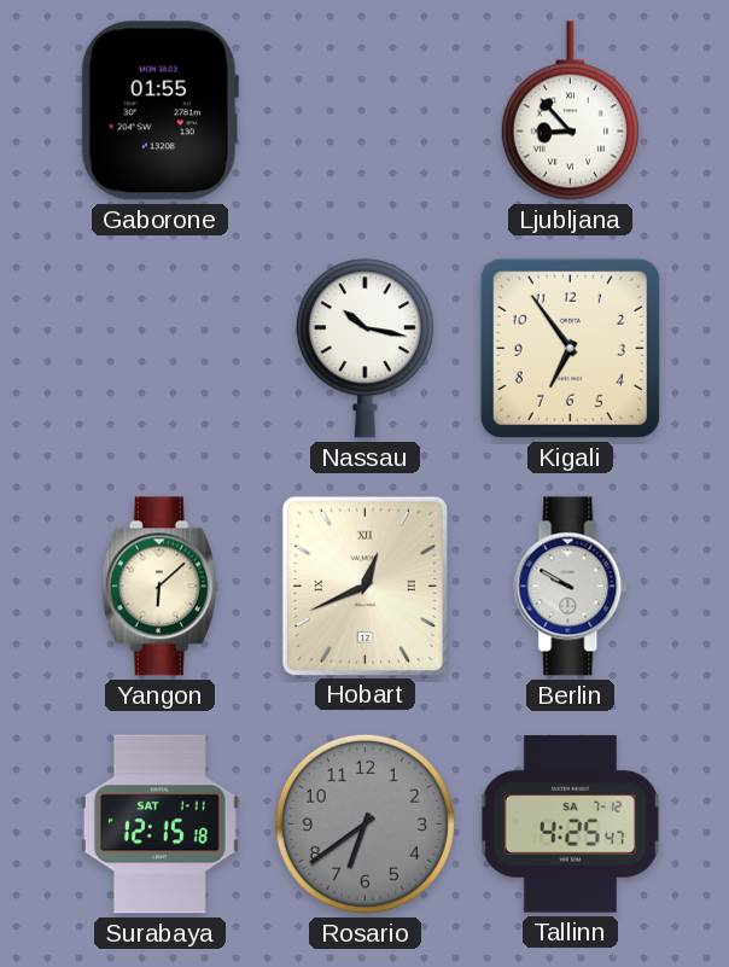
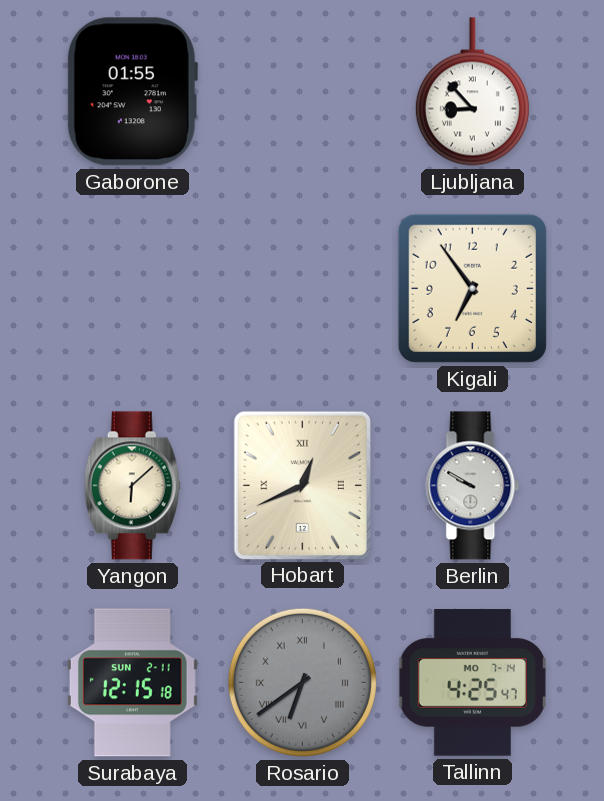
Nassau: 10:17 -> none
Surabaya date: SAT 1-11 -> SUN 2-11
Rosario numerals: Arabic -> Roman
Tallinn date: SA 7-12 -> MO 7-14
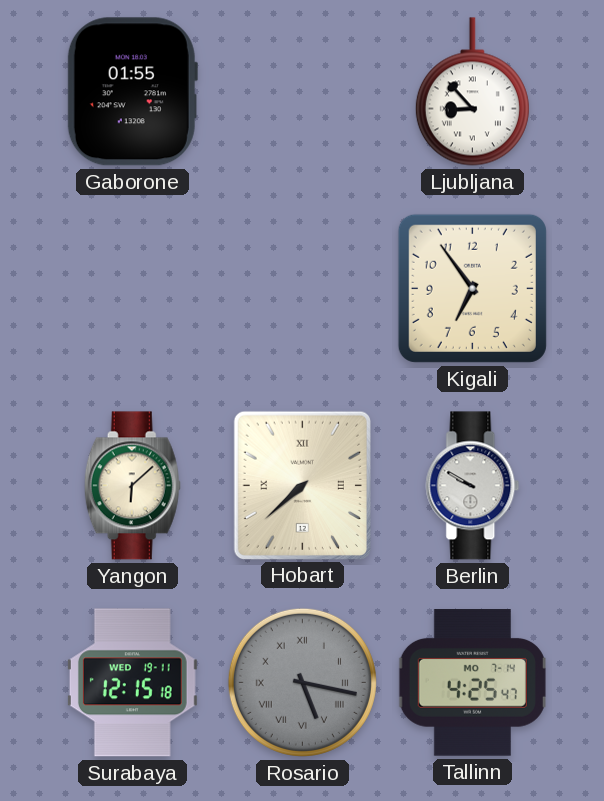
Hobart: 12:41 -> 7:38
Surabaya date: SUN 2-11 -> WED 19-11
Rosario: 6:39 -> 5:17
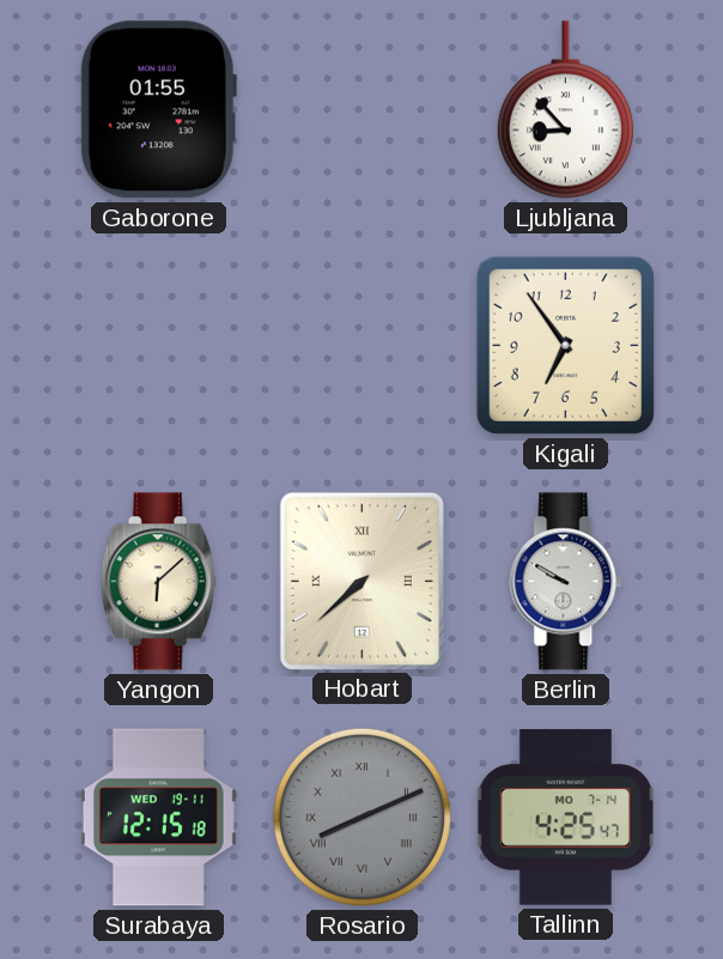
Rosario: 5:17 -> 8:11
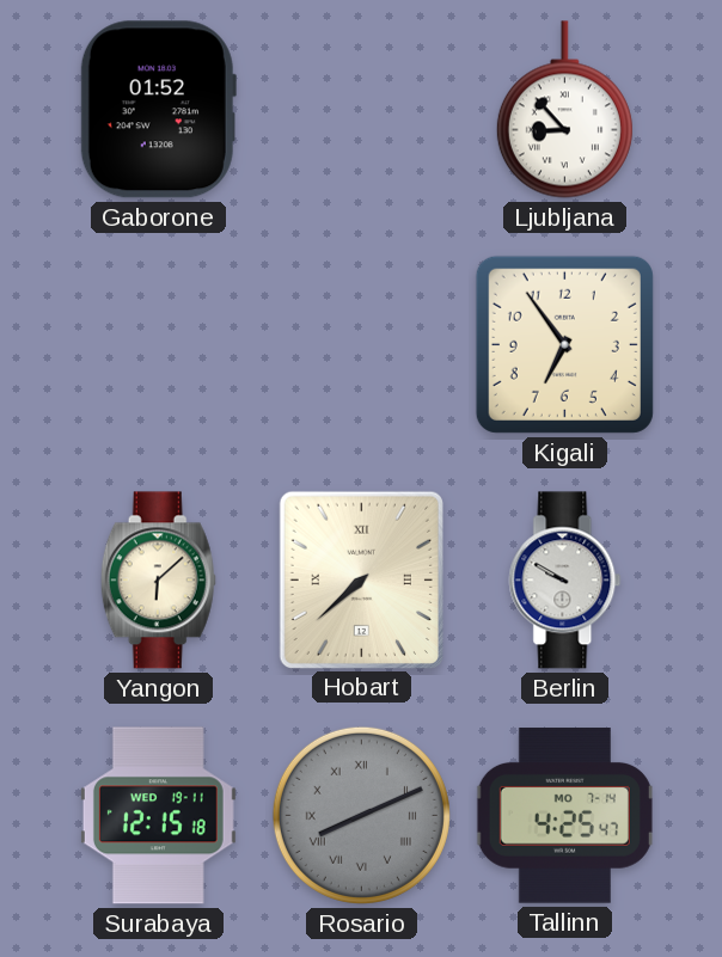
Gaborone: 01:55 -> 01:52
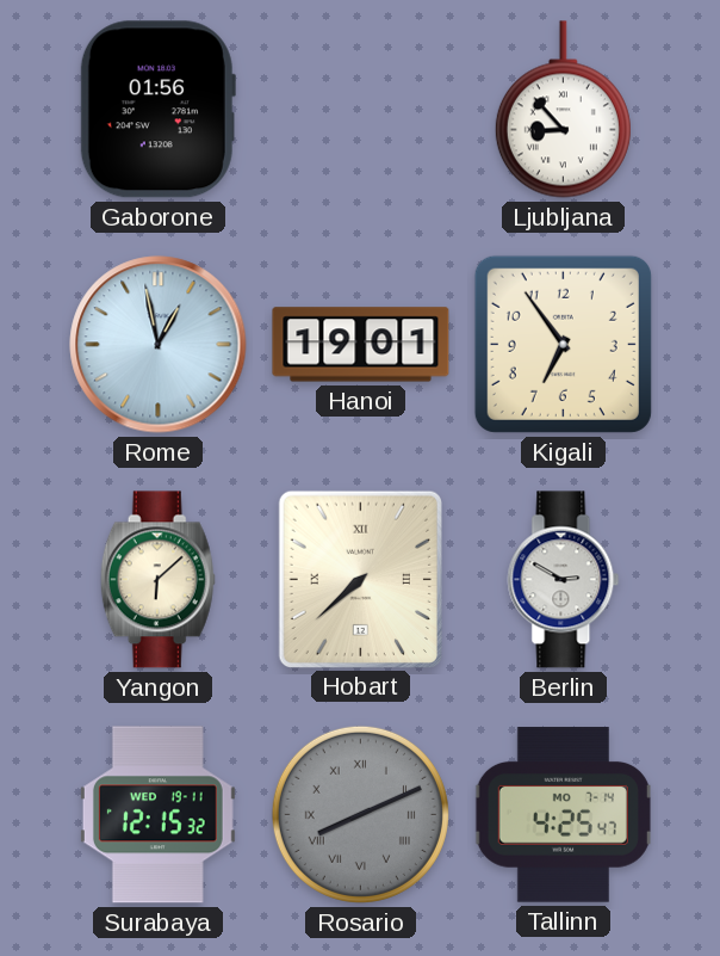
Gaborone: 01:52 -> 01:56
Rome: none -> 12:58
Hanoi: none -> 19:01
Berlin: 9:50 -> 2:50
Surabaya: 12:15:18 -> 12:15:32
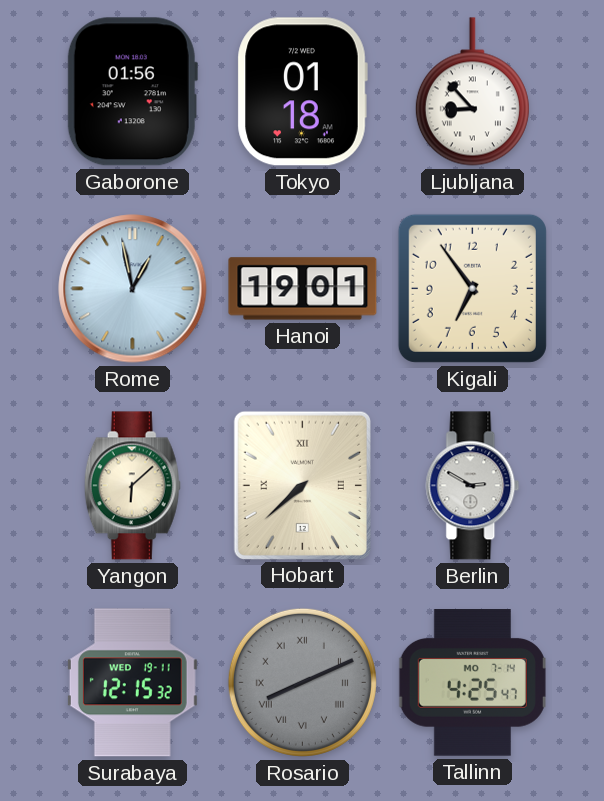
Tokyo: none -> 01:18
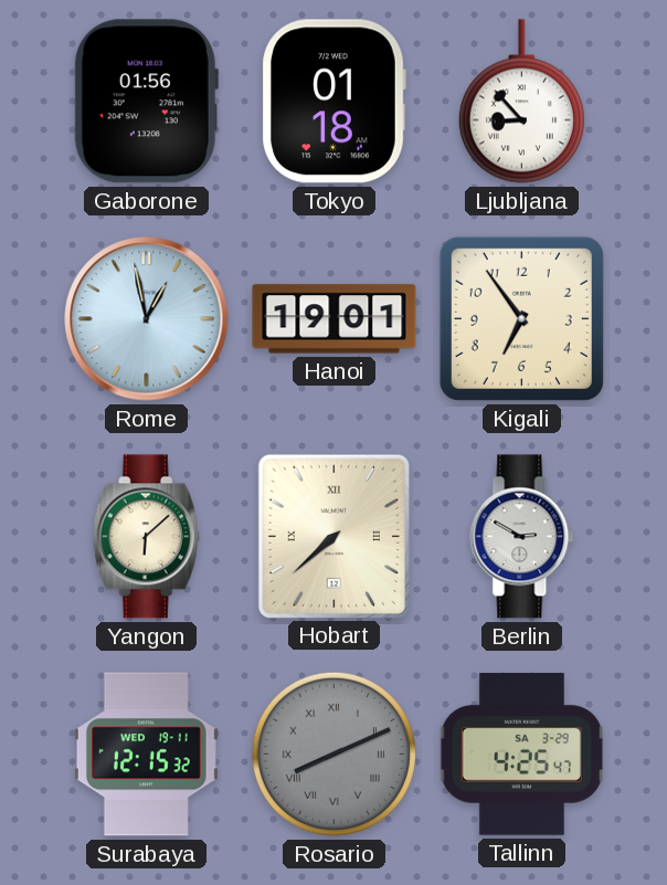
Tallinn date: MO 7-14 -> SA 3-29
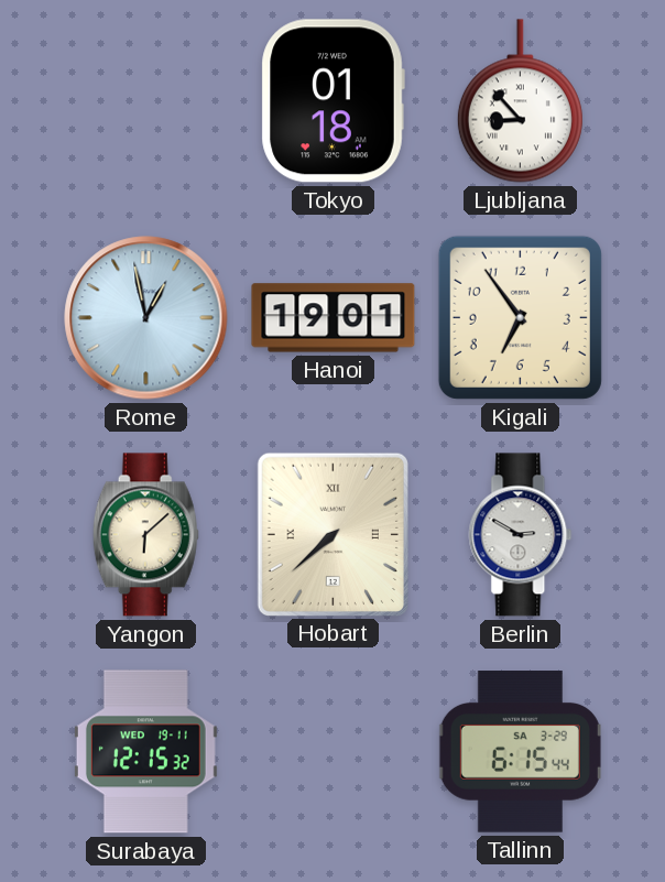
Gaborone: 01:56 -> none
Rosario: 8:11 -> none
Tallinn: 4:25 -> 6:15
